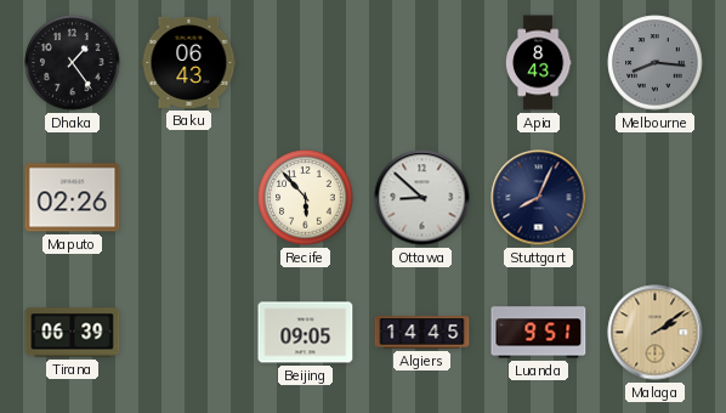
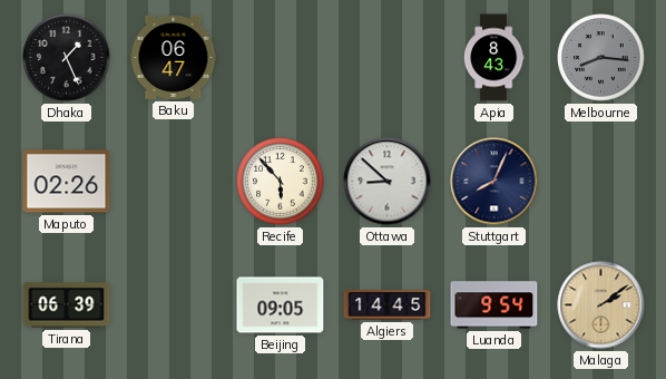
Dhaka: 1:24 -> 1:26
Baku: 06:43 -> 06:47
Luanda: 9:51 -> 9:54
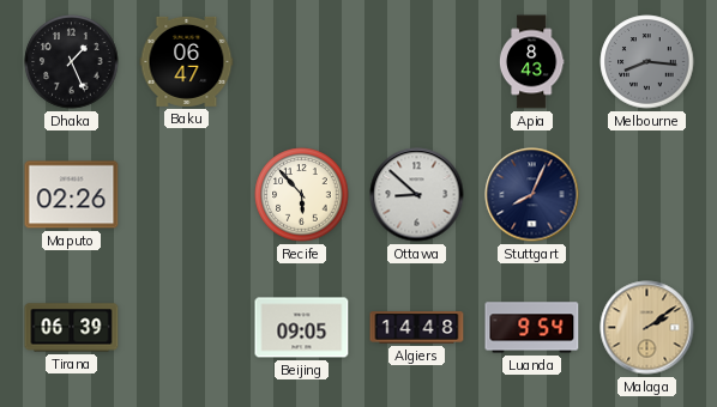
Algiers: 14:45 -> 14:48
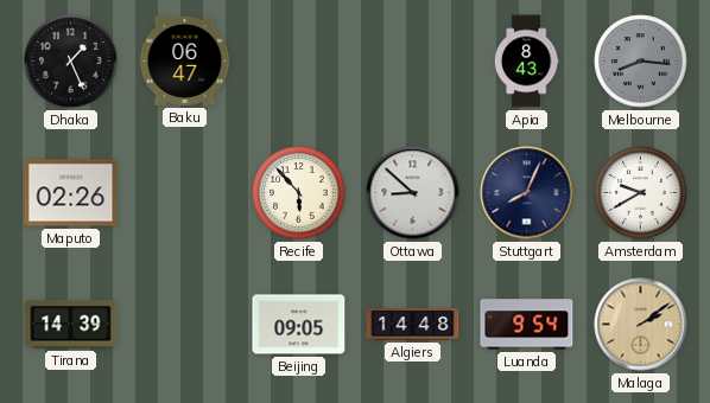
Amsterdam: none -> 9:40
Tirana: 06:39 -> 14:39
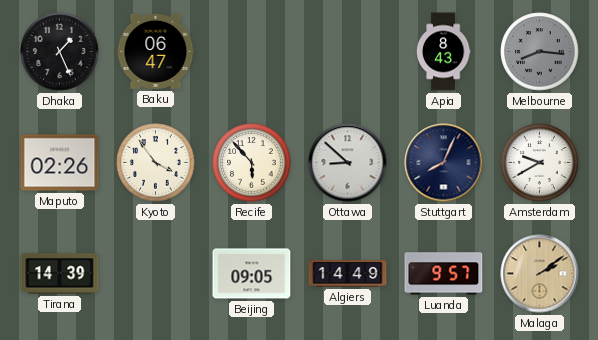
Kyoto: none -> 3:54
Algiers: 14:48 -> 14:49
Luanda: 9:54 -> 9:57
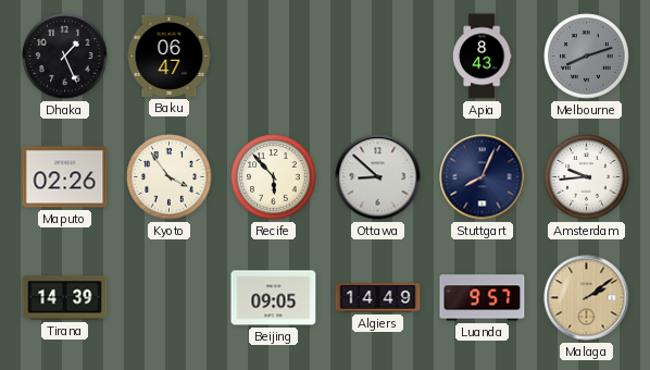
Melbourne: 8:16 -> 8:12
Amsterdam: 9:40 -> 9:44
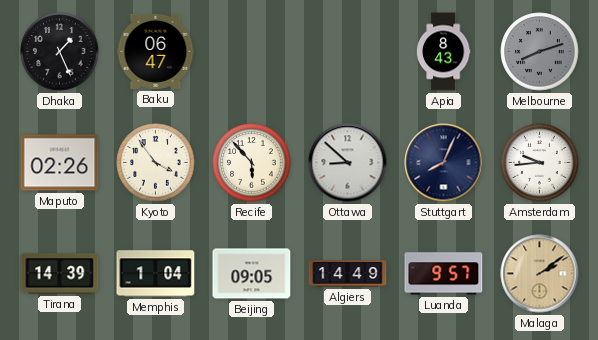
Memphis: none -> 1:04
